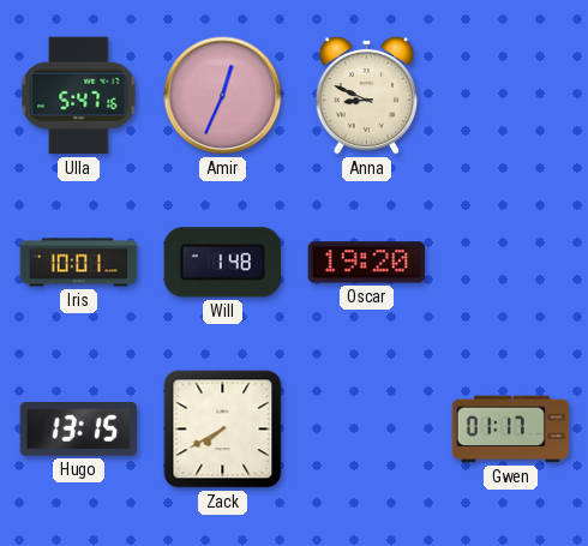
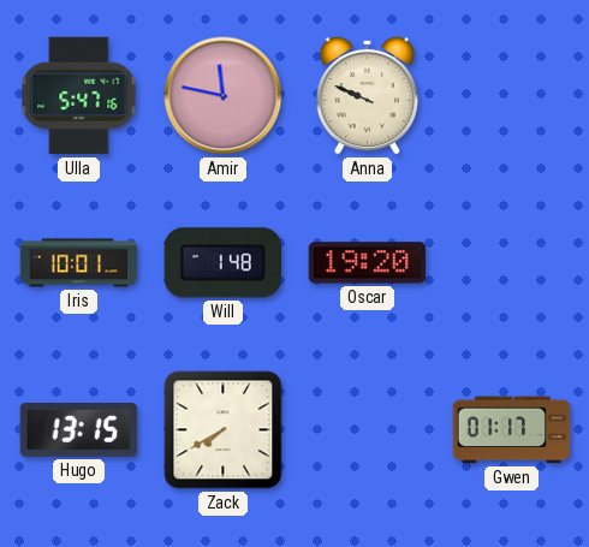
Amir: 12:34 -> 11:47
Anna: 8:49 -> 9:49
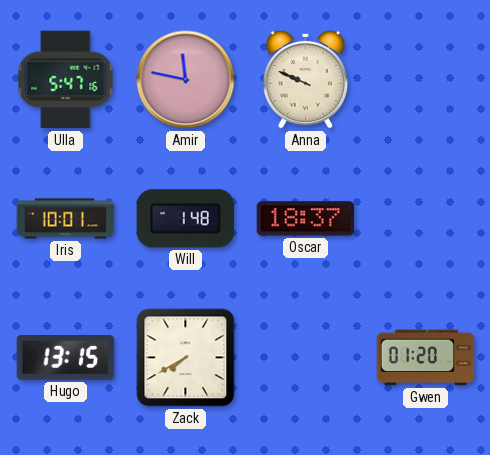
Oscar: 19:20 -> 18:37
Gwen: 01:17 -> 01:20
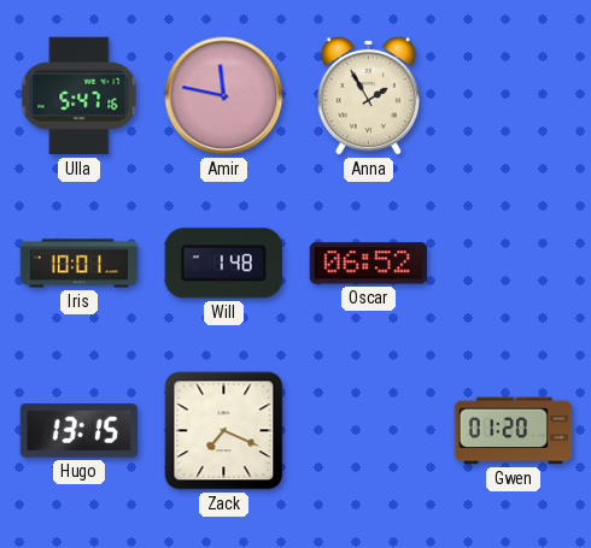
Anna: 9:49 -> 1:55
Oscar: 18:37 -> 06:52
Zack: 7:40 -> 7:19
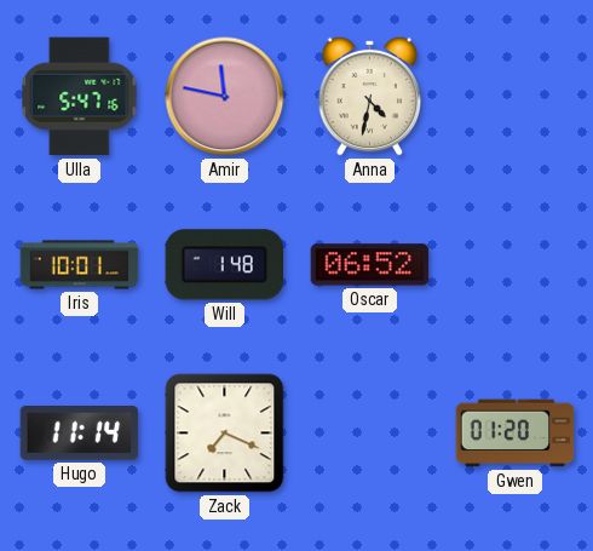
Anna: 1:55 -> 4:32
Hugo: 13:15 -> 11:14
